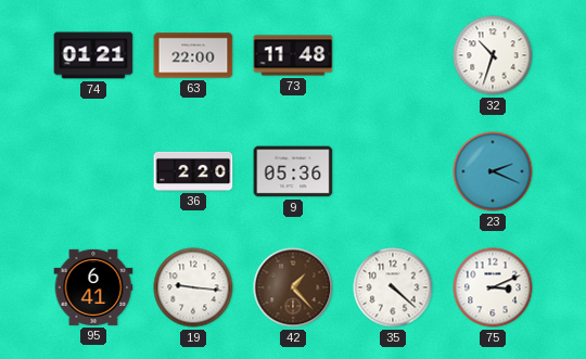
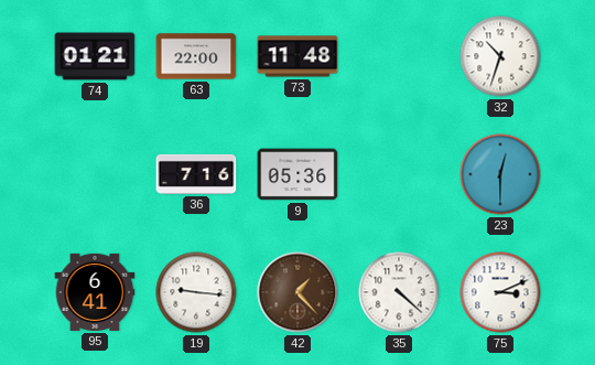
36: 2:20 -> 7:16
23: 2:19 -> 12:30
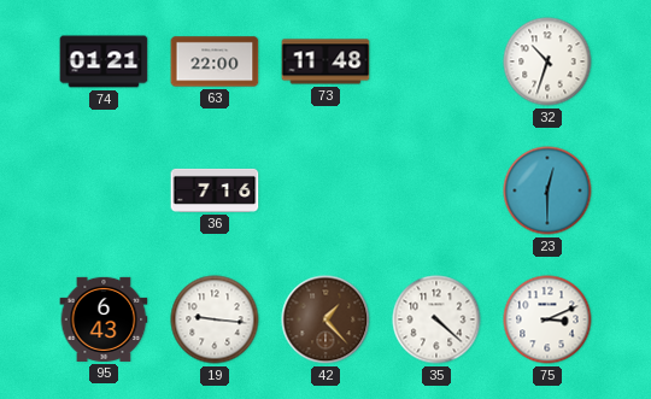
9: 05:36 -> none
95: 6:41 -> 6:43
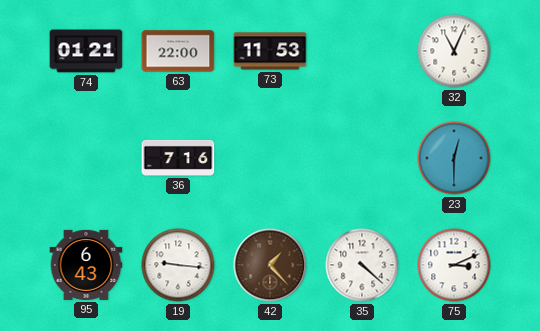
73: 11:48 -> 11:53
32: 10:33 -> 11:04
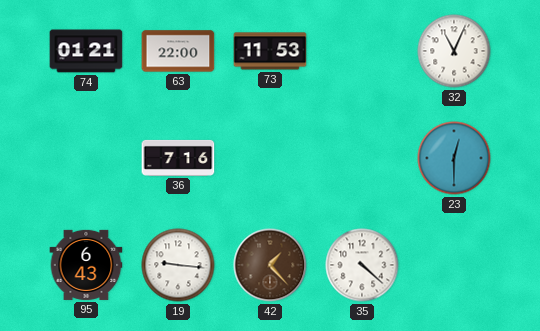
75: 3:11 -> none
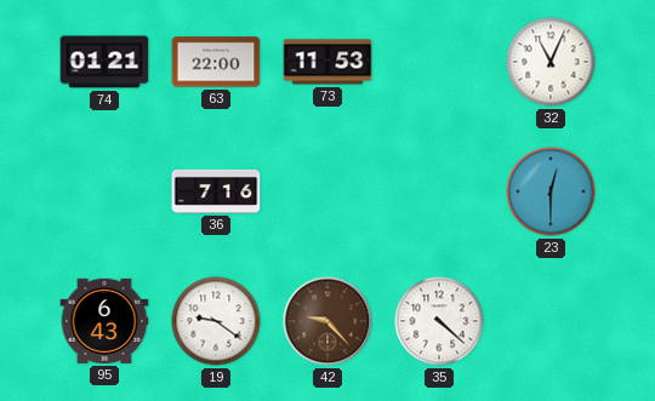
19: 9:16 -> 9:21
42: 1:23 -> 9:23
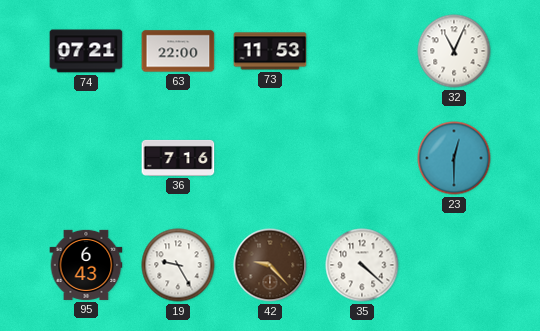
74: 01:21 -> 07:21
19: 9:21 -> 9:25
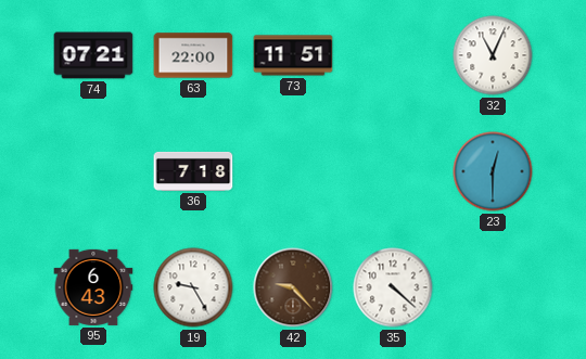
73: 11:53 -> 11:51
36: 7:16 -> 7:18
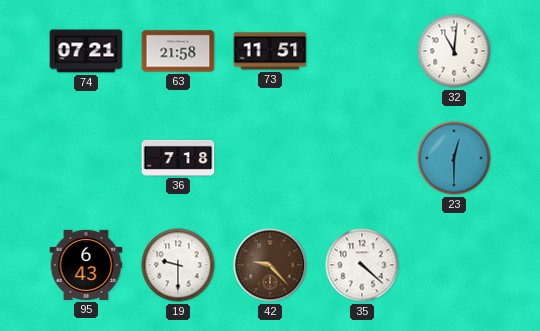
63: 22:00 -> 21:58
32: 11:04 -> 11:01
19: 9:25 -> 9:30
